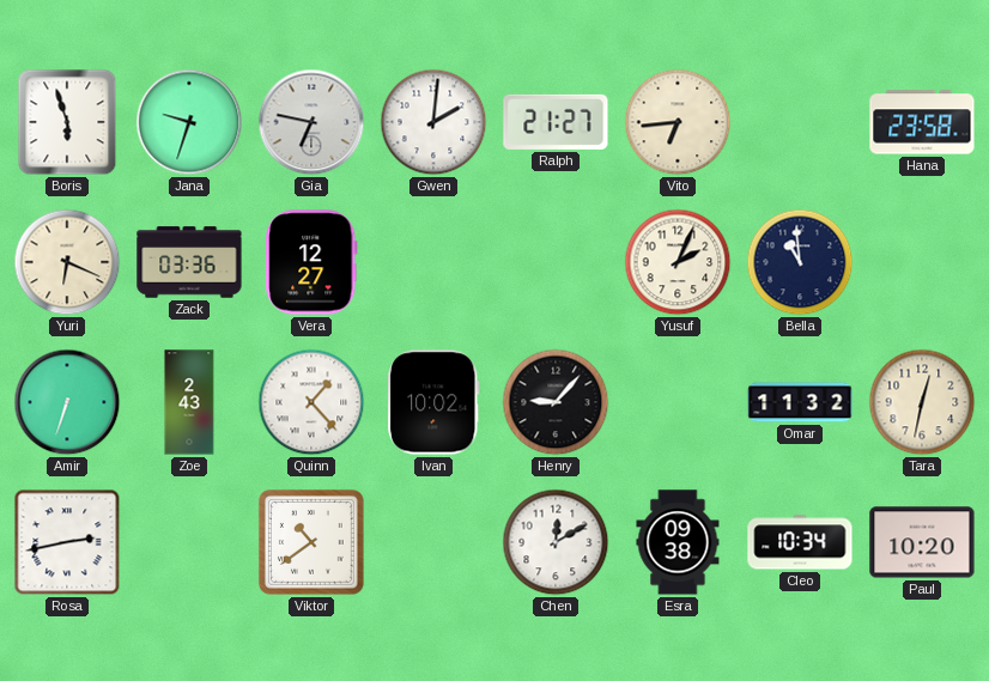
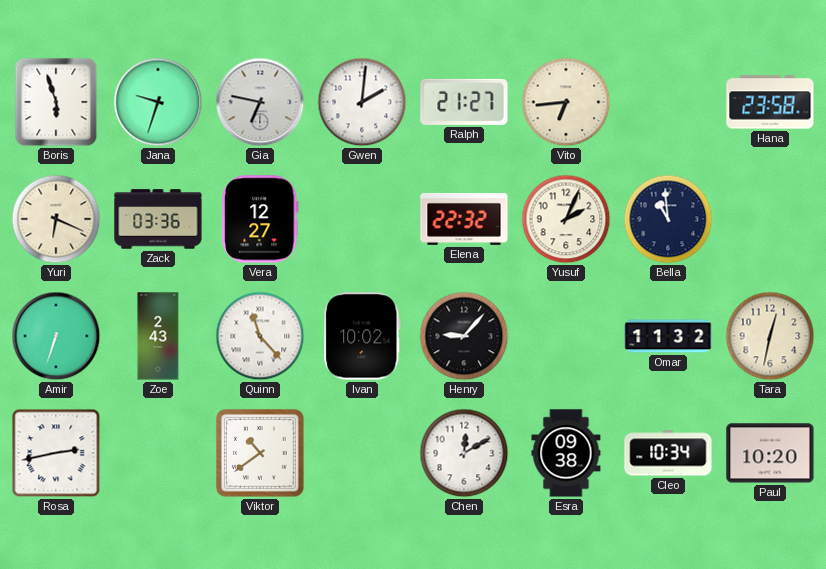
Elena: none -> 22:32
Quinn: 1:23 -> 11:23
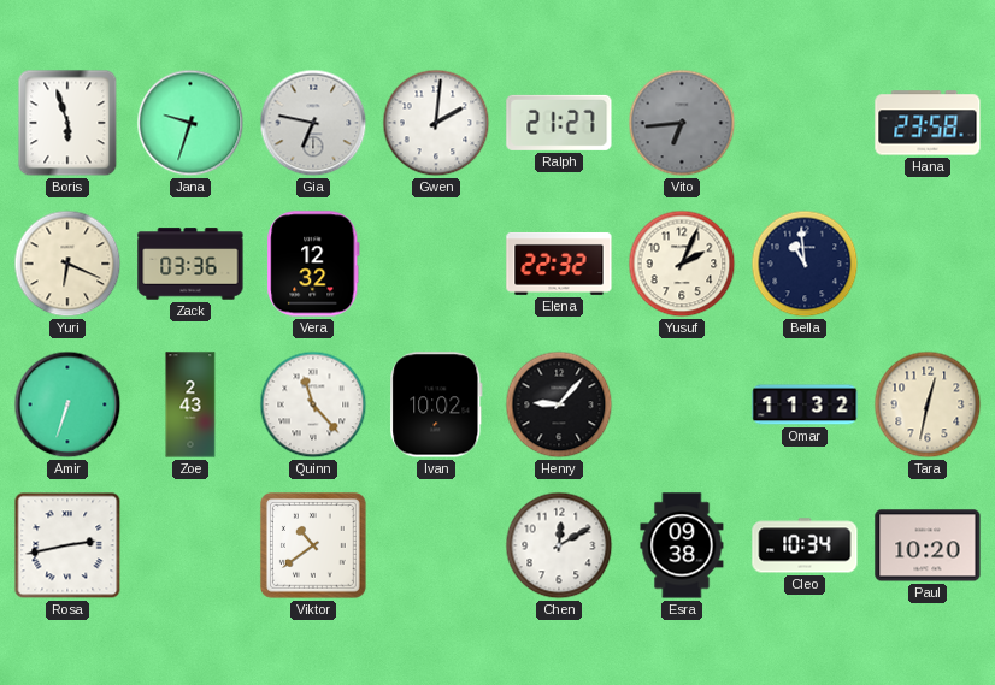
Vito dial: cream -> grey
Vera: 12:27 -> 12:32
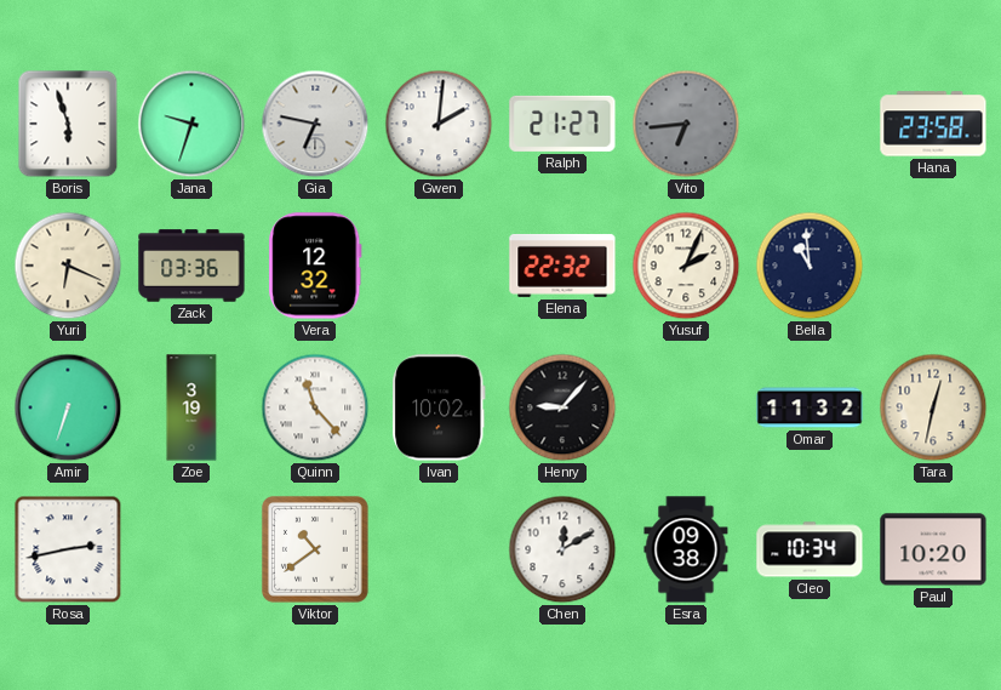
Zoe: 2:43 -> 3:19
